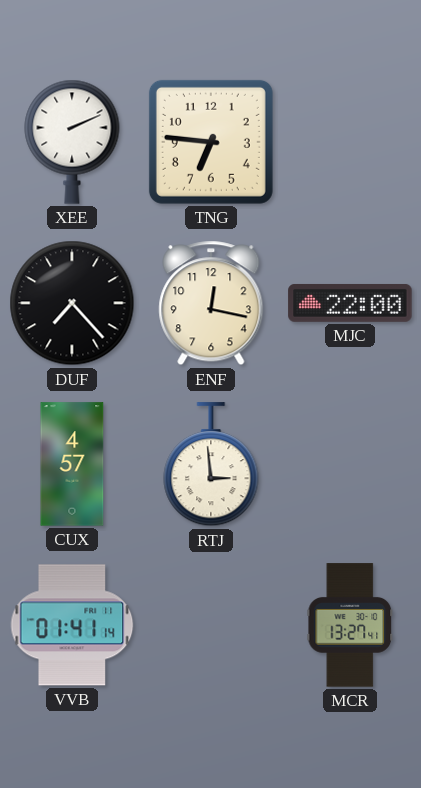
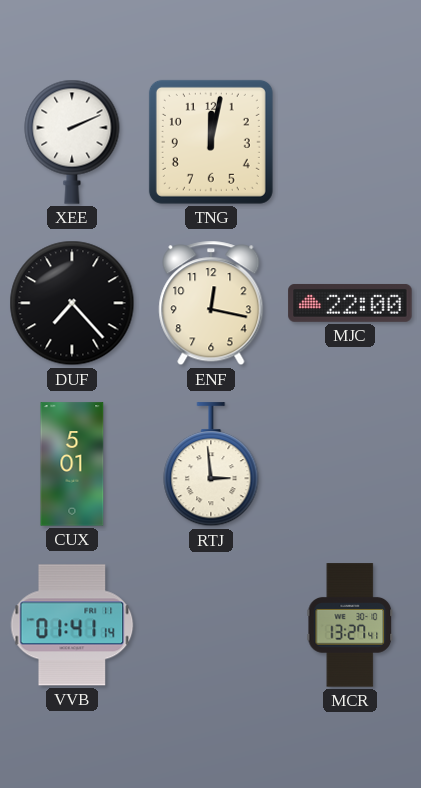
TNG: 6:46 -> 12:02
CUX: 4:57 -> 5:01
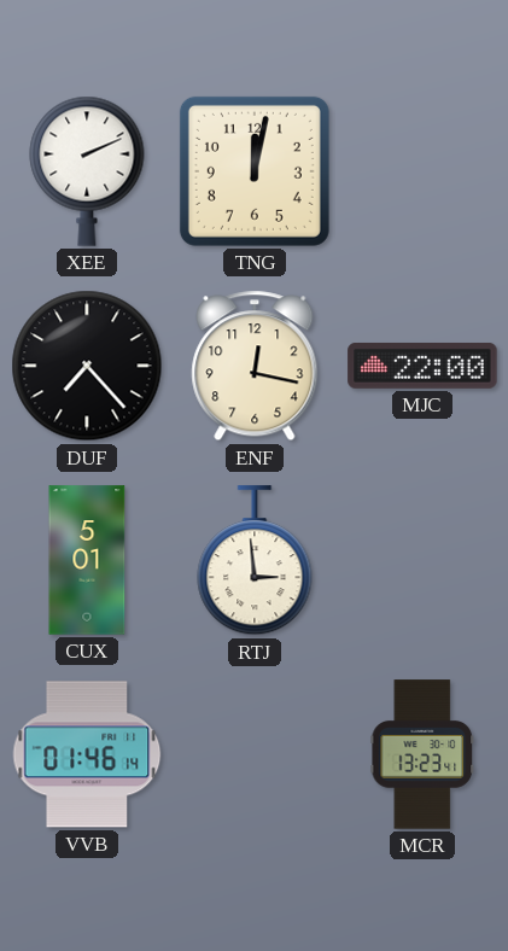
VVB: 01:41 -> 01:46
MCR: 13:27 -> 13:23
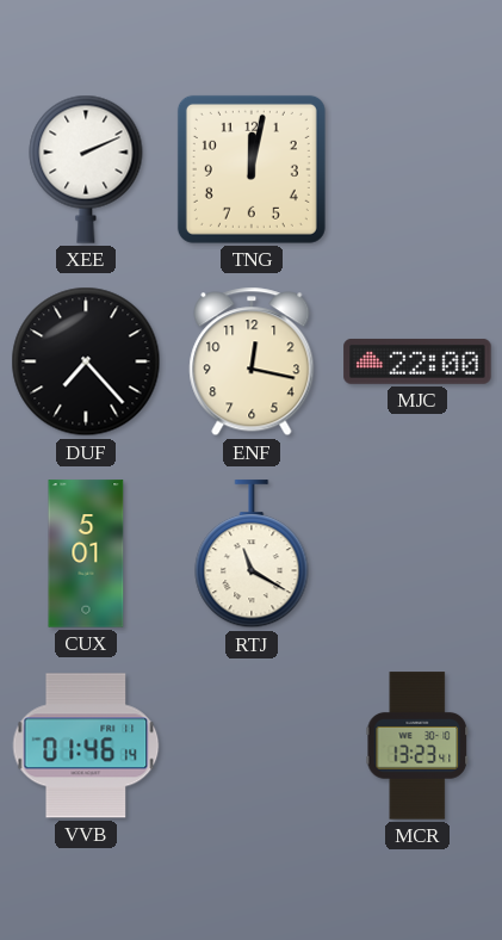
RTJ: 2:59 -> 11:20
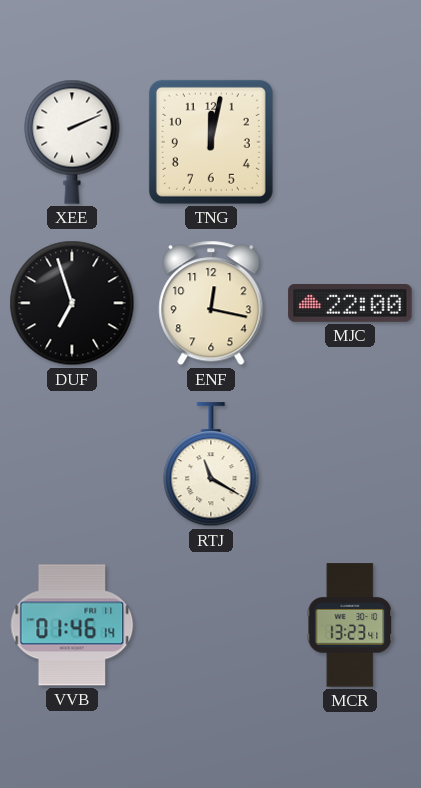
DUF: 7:23 -> 6:57
CUX: 5:01 -> none
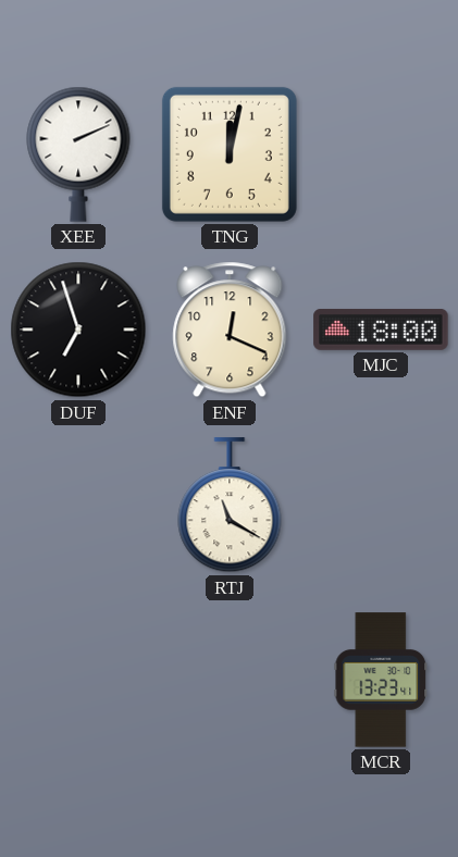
ENF: 12:17 -> 12:19
MJC: 22:00 -> 18:00
VVB: 01:46 -> none
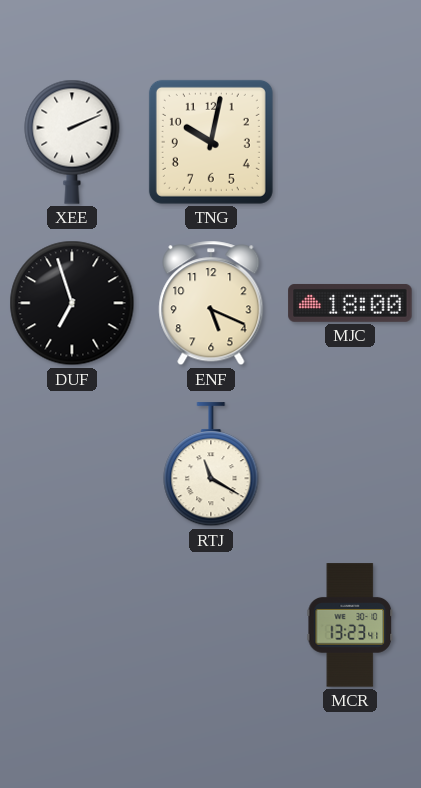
TNG: 12:02 -> 10:02
ENF: 12:19 -> 5:19
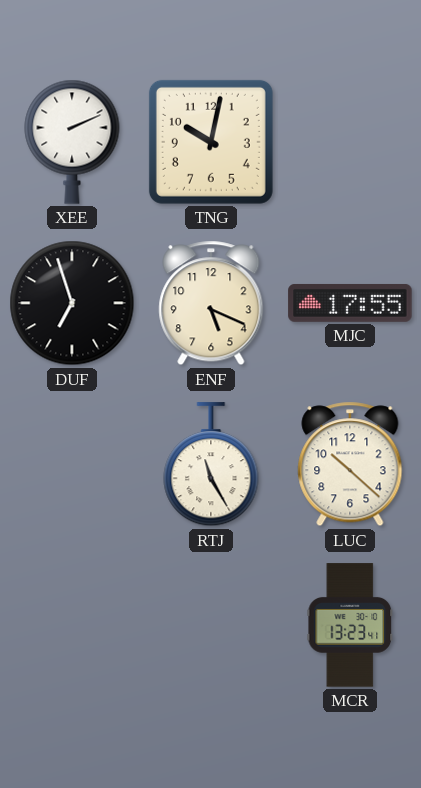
MJC: 18:00 -> 17:55
RTJ: 11:20 -> 11:25
LUC: none -> 10:22
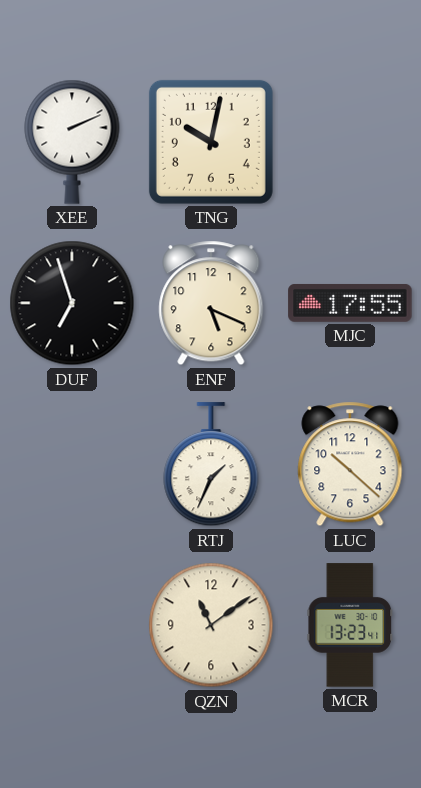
RTJ: 11:25 -> 1:34
QZN: none -> 11:09
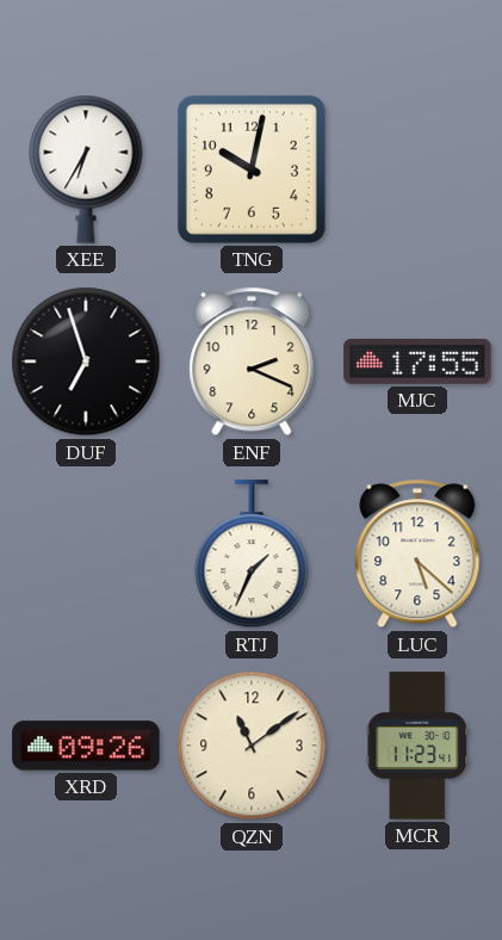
XEE: 2:11 -> 6:35
ENF: 5:19 -> 2:19
LUC: 10:22 -> 5:22
XRD: none -> 09:26
MCR: 13:23 -> 11:23
